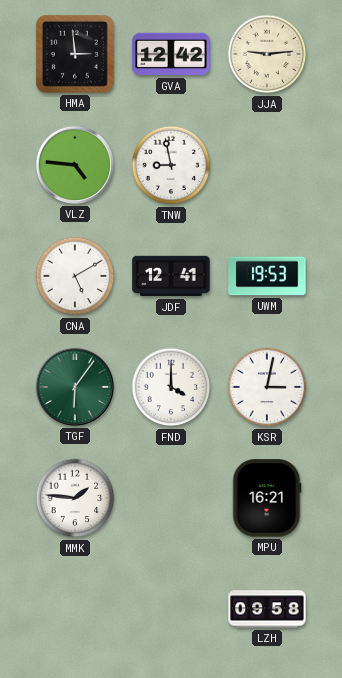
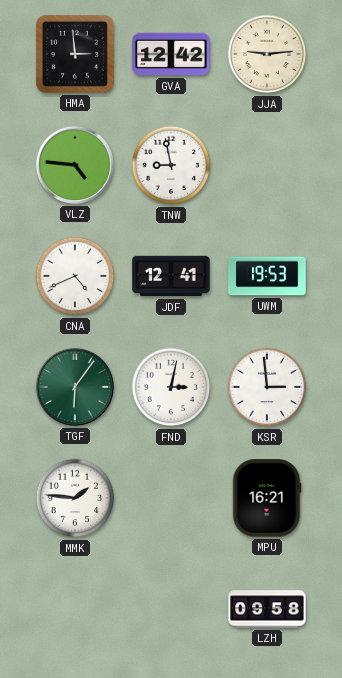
CNA: 5:10 -> 4:41
FND: 4:00 -> 3:02
KSR: 3:02 -> 2:59
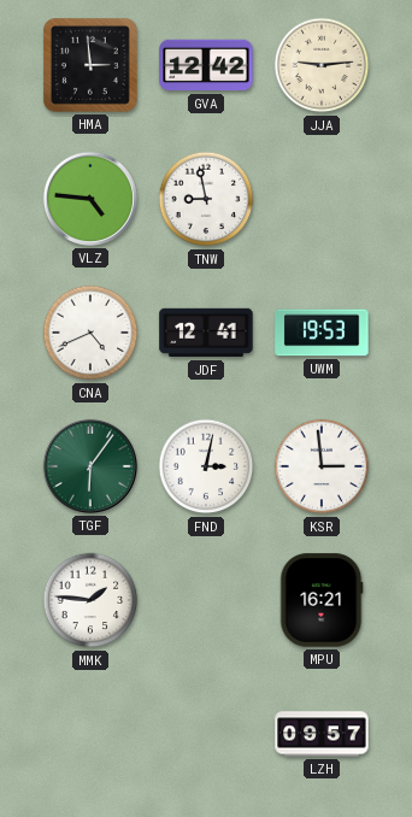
LZH: 09:58 -> 09:57
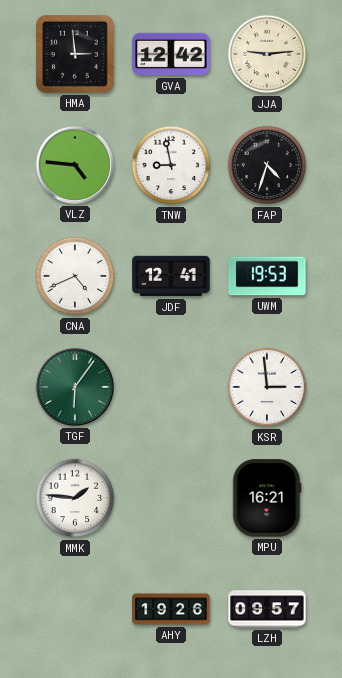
FAP: none -> 4:33
FND: 3:02 -> none
AHY: none -> 19:26
